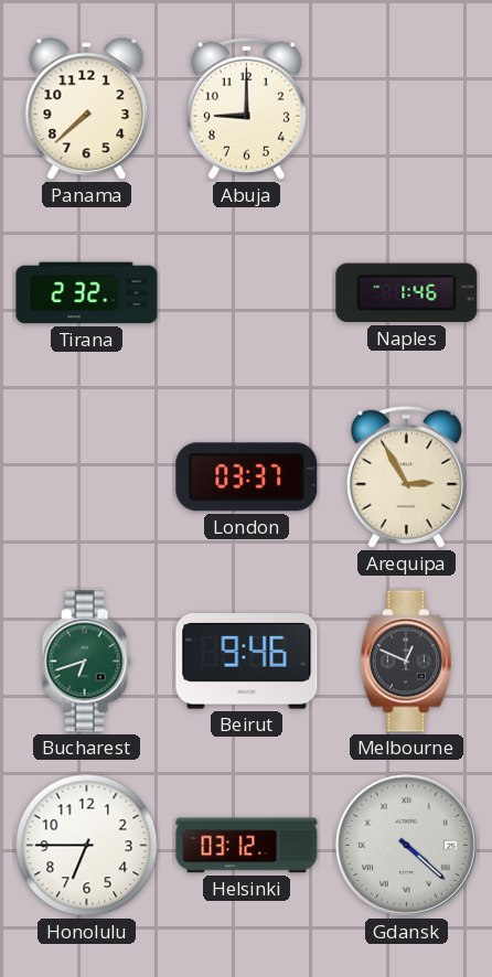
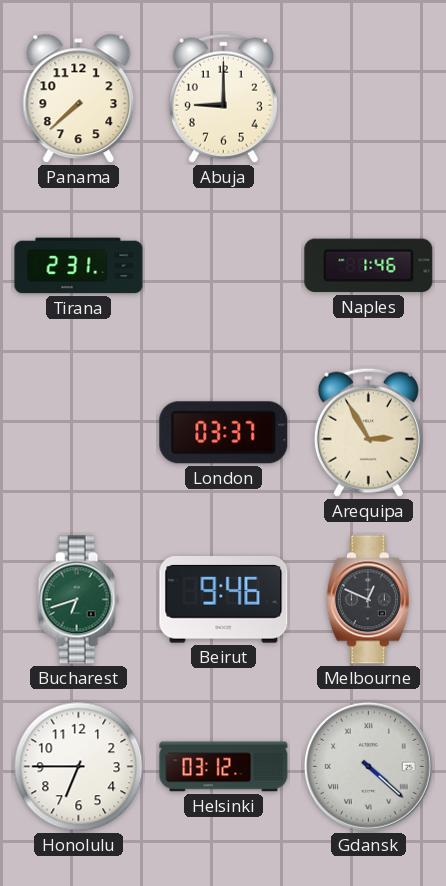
Tirana: 2:32 -> 2:31
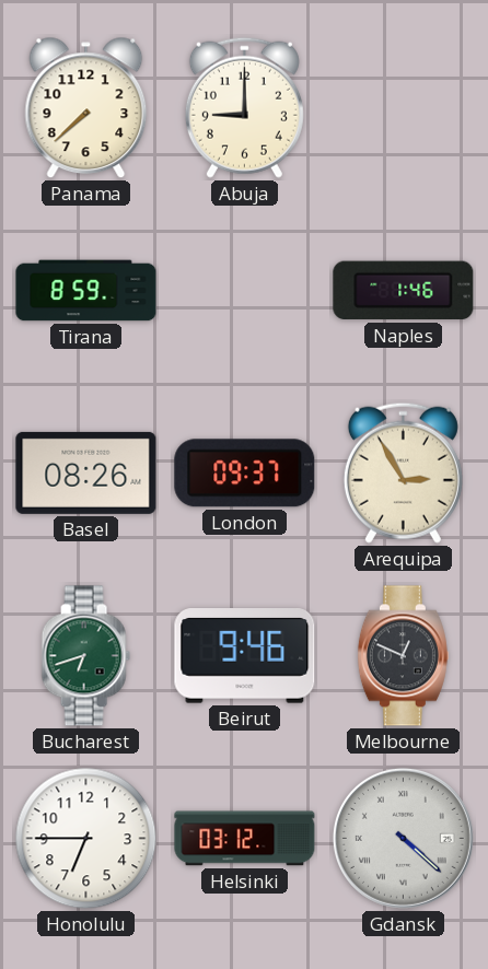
Tirana: 2:31 -> 8:59
Basel: none -> 08:26
London: 03:37 -> 09:37
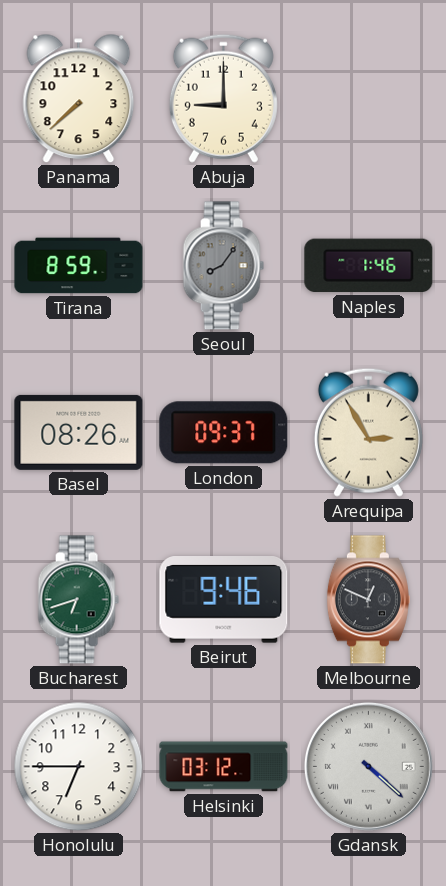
Seoul: none -> 8:06
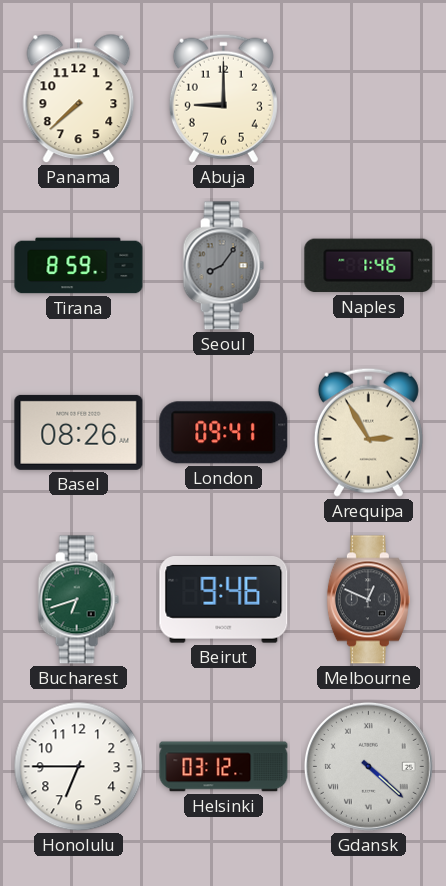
London: 09:37 -> 09:41
